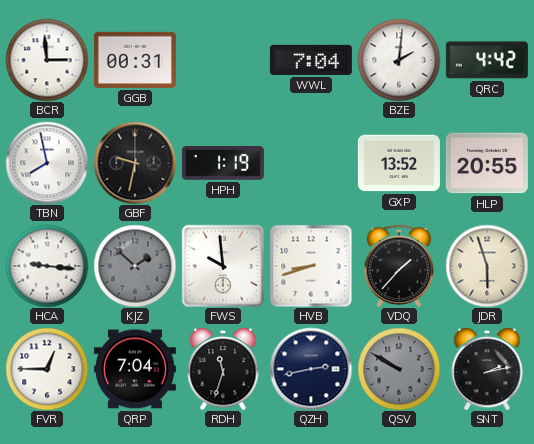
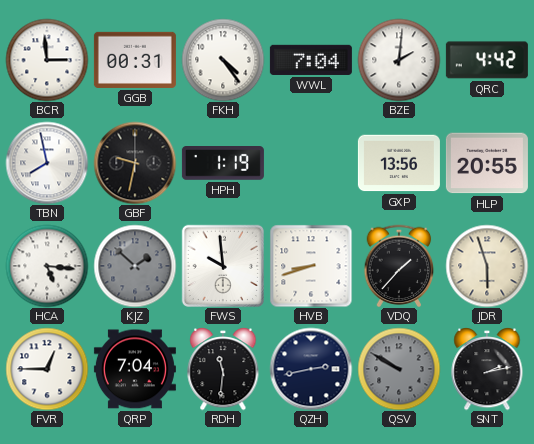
FKH: none -> 4:24
GXP: 13:52 -> 13:56
HCA: 9:16 -> 5:16
RDH: 11:33 -> 11:31
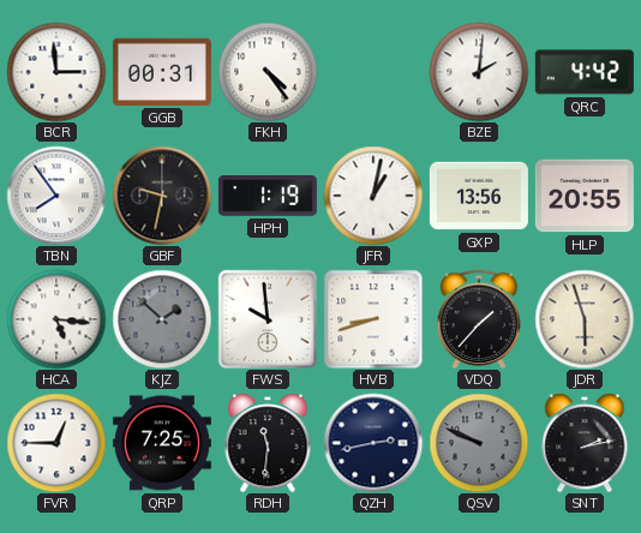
WWL: 7:04 -> none
TBN: 7:58 -> 7:54
JFR: none -> 1:02
QRP: 7:04 -> 7:25
QSV: 9:50 -> 9:49
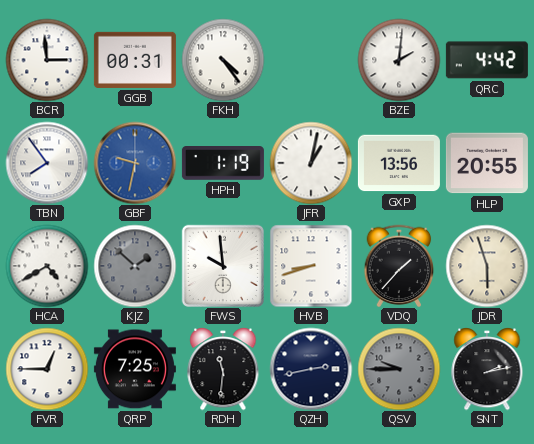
GBF dial: black -> blue
HCA: 5:16 -> 4:40
QSV: 9:49 -> 9:45
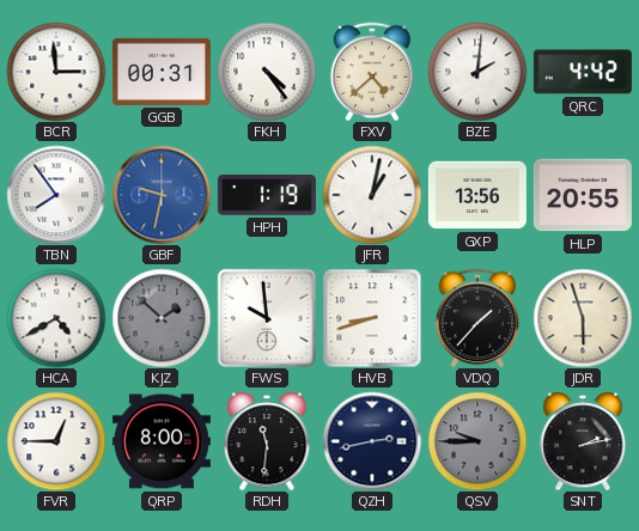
FXV: none -> 4:38
QRP: 7:25 -> 8:00
